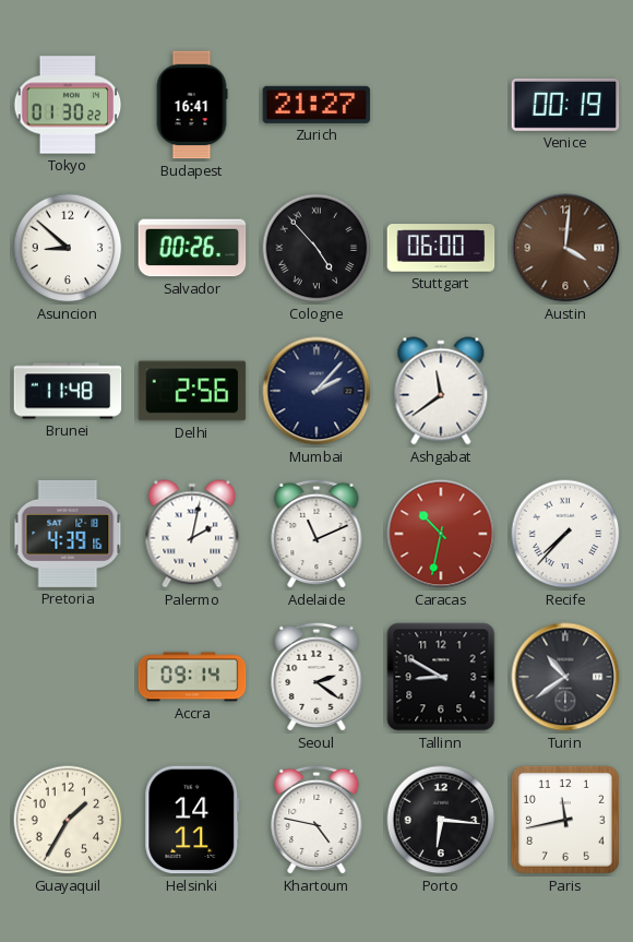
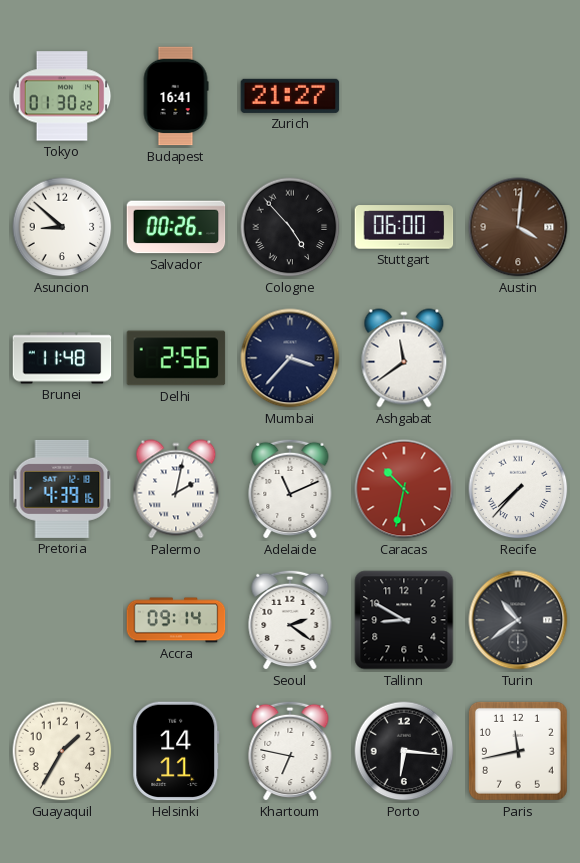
Venice: 00:19 -> none
Mumbai: 2:07 -> 3:37
Khartoum: 4:47 -> 6:47
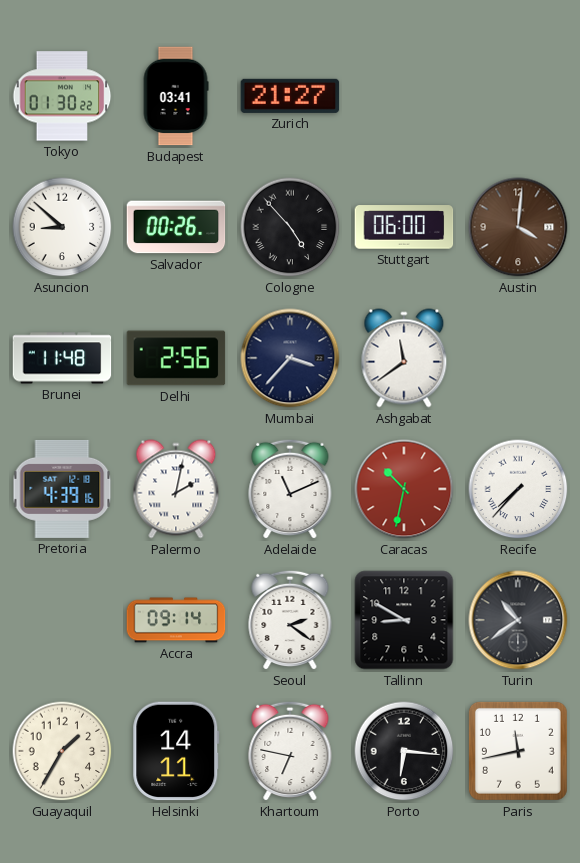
Budapest: 16:41 -> 03:41
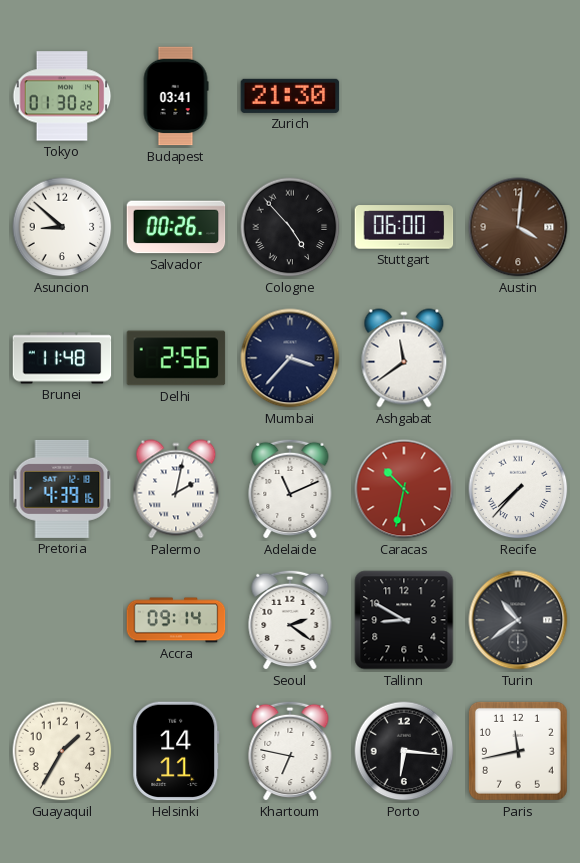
Zurich: 21:27 -> 21:30
